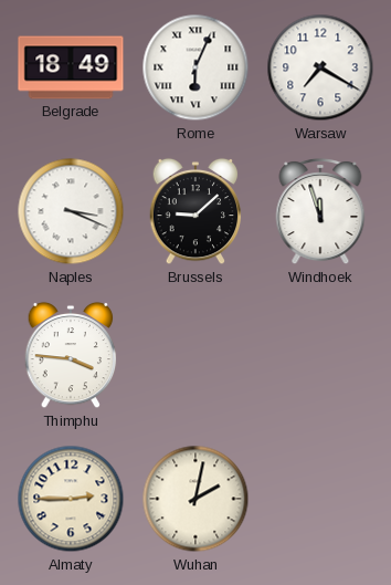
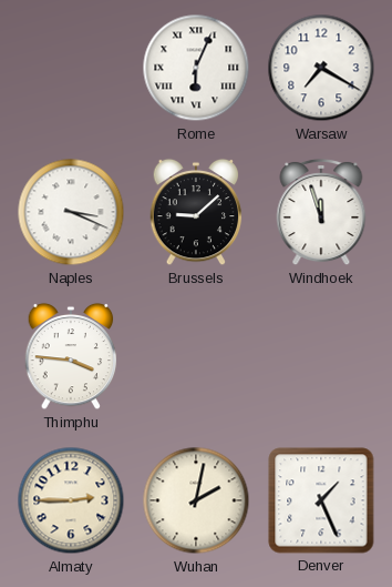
Belgrade: 18:49 -> none
Denver: none -> 1:26
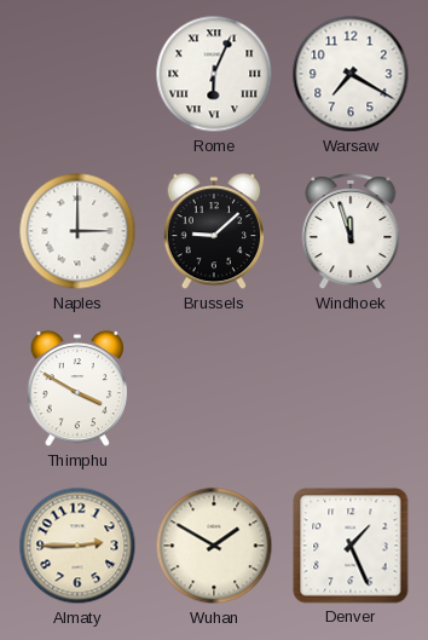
Naples: 3:19 -> 3:00
Thimphu: 3:46 -> 3:50
Wuhan: 2:02 -> 1:50
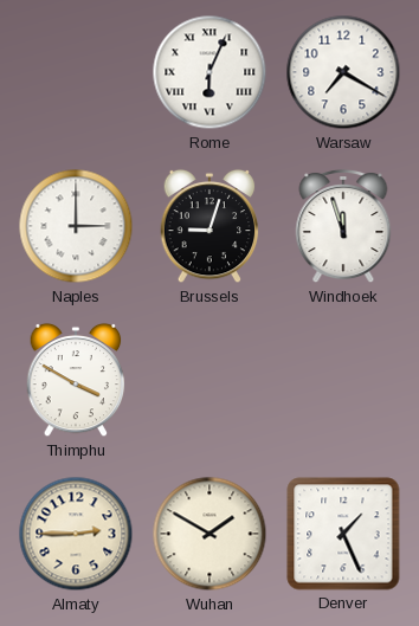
Brussels: 9:08 -> 9:03
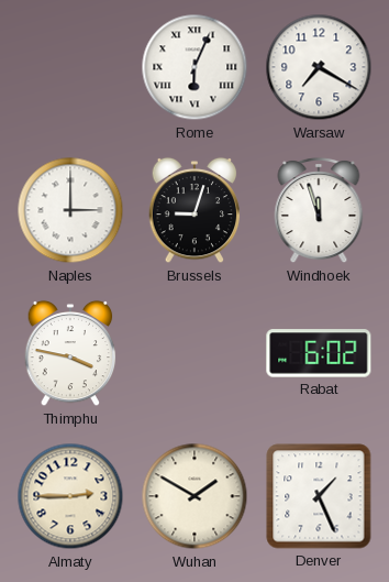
Thimphu: 3:50 -> 3:47
Rabat: none -> 6:02
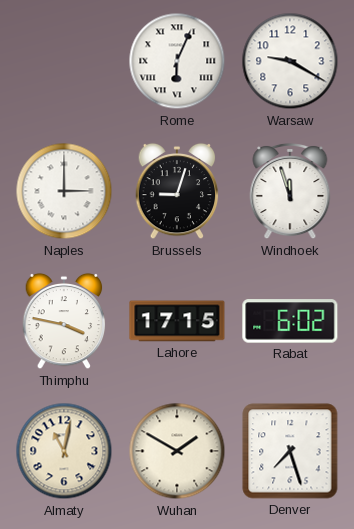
Warsaw: 7:20 -> 9:20
Lahore: none -> 17:15
Almaty: 2:45 -> 11:02
Denver: 1:26 -> 7:27
